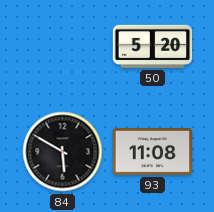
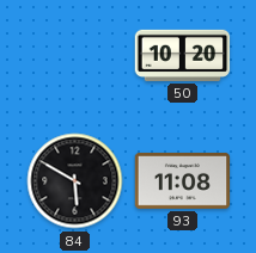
50: 5:20 -> 10:20
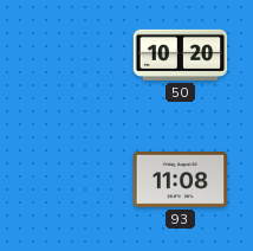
84: 5:50 -> none
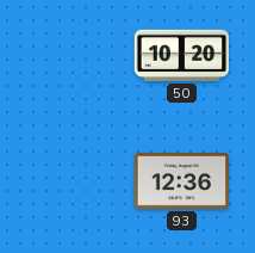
93: 11:08 -> 12:36
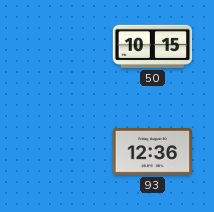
50: 10:20 -> 10:15
